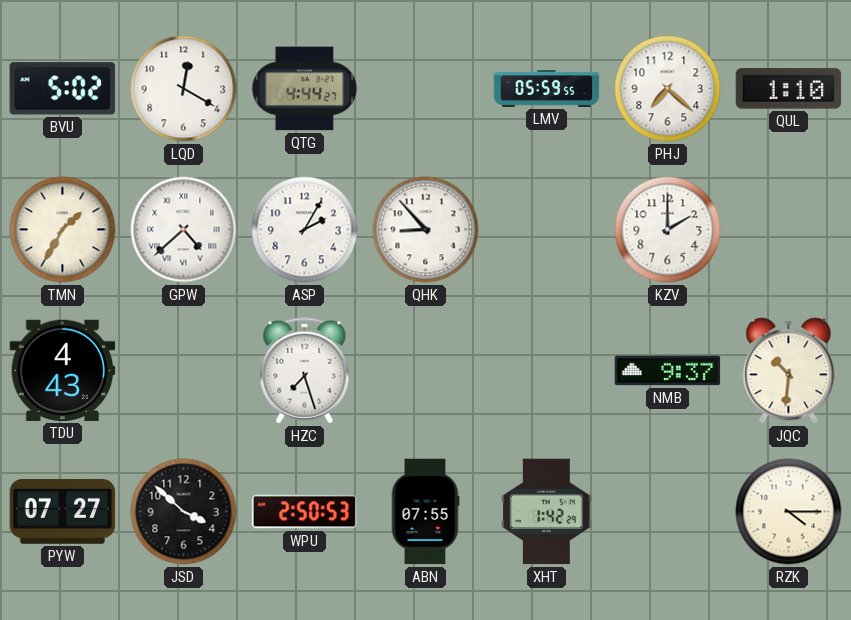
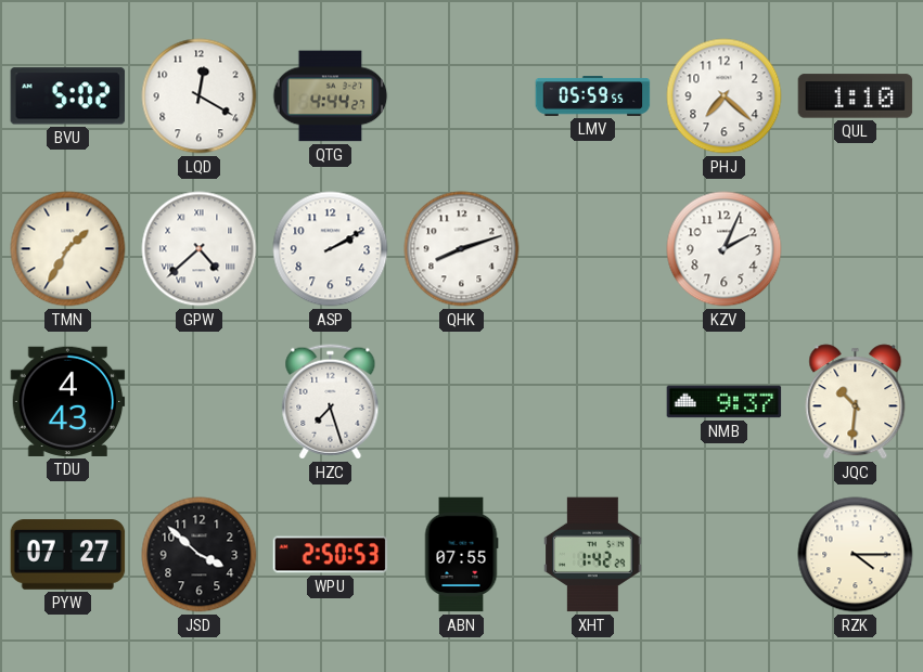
ASP: 2:05 -> 2:10
QHK: 8:53 -> 8:12
KZV: 2:00 -> 2:04
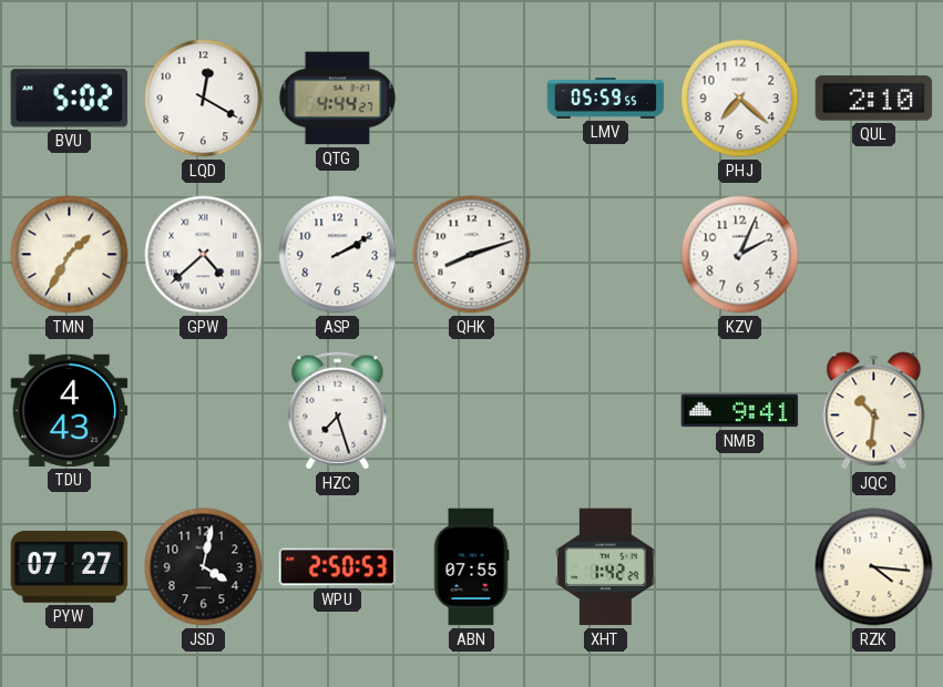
QUL: 1:10 -> 2:10
NMB: 9:37 -> 9:41
JSD: 3:52 -> 4:02
RZK: 4:15 -> 4:16
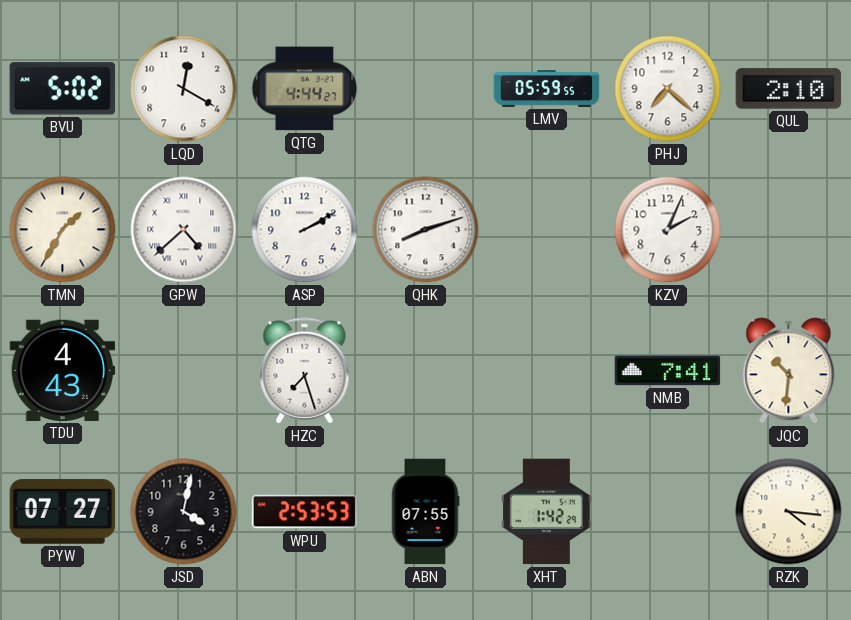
NMB: 9:41 -> 7:41
WPU: 2:50 -> 2:53
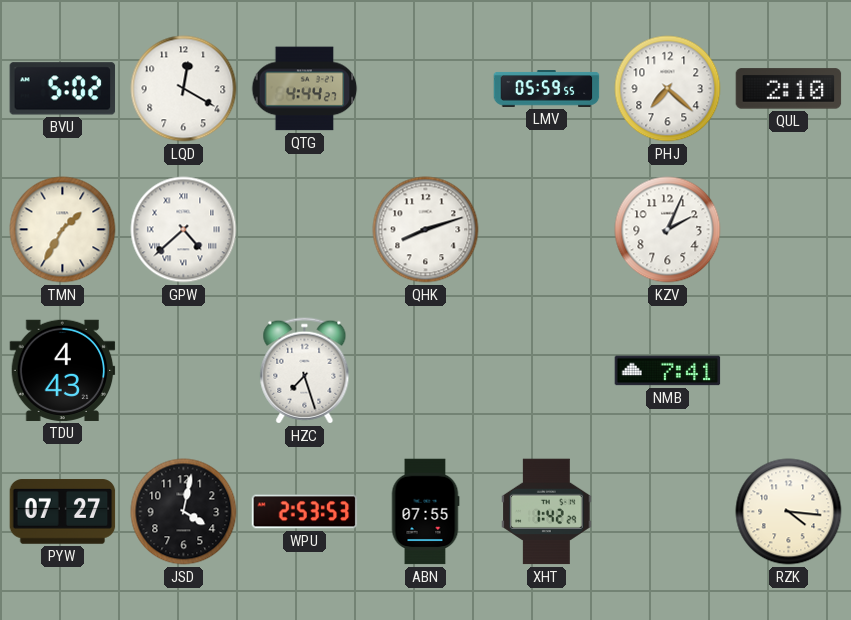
ASP: 2:10 -> none
JQC: 10:31 -> none
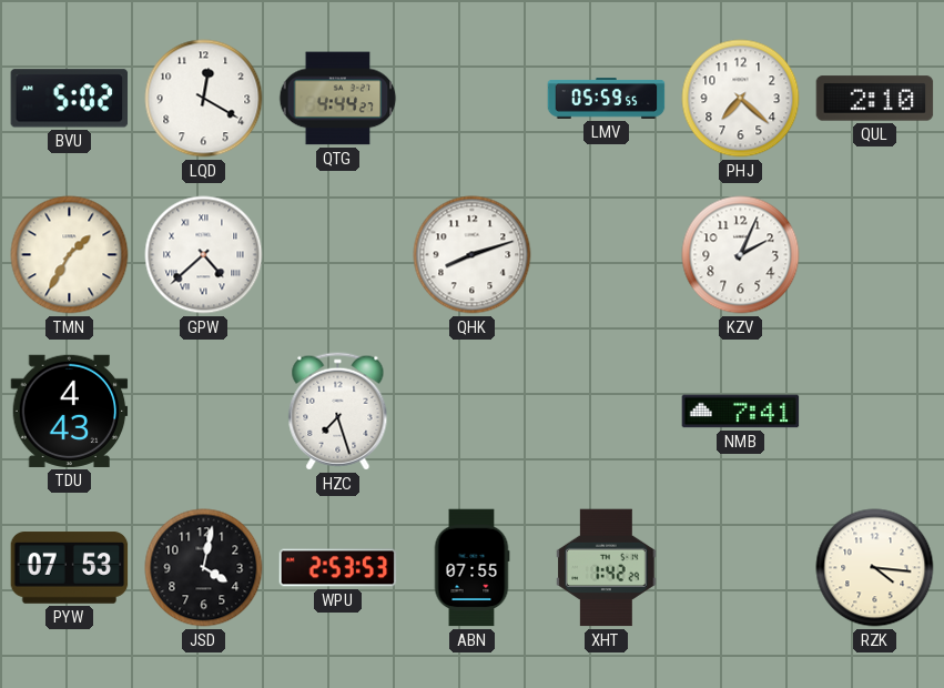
PYW: 07:27 -> 07:53
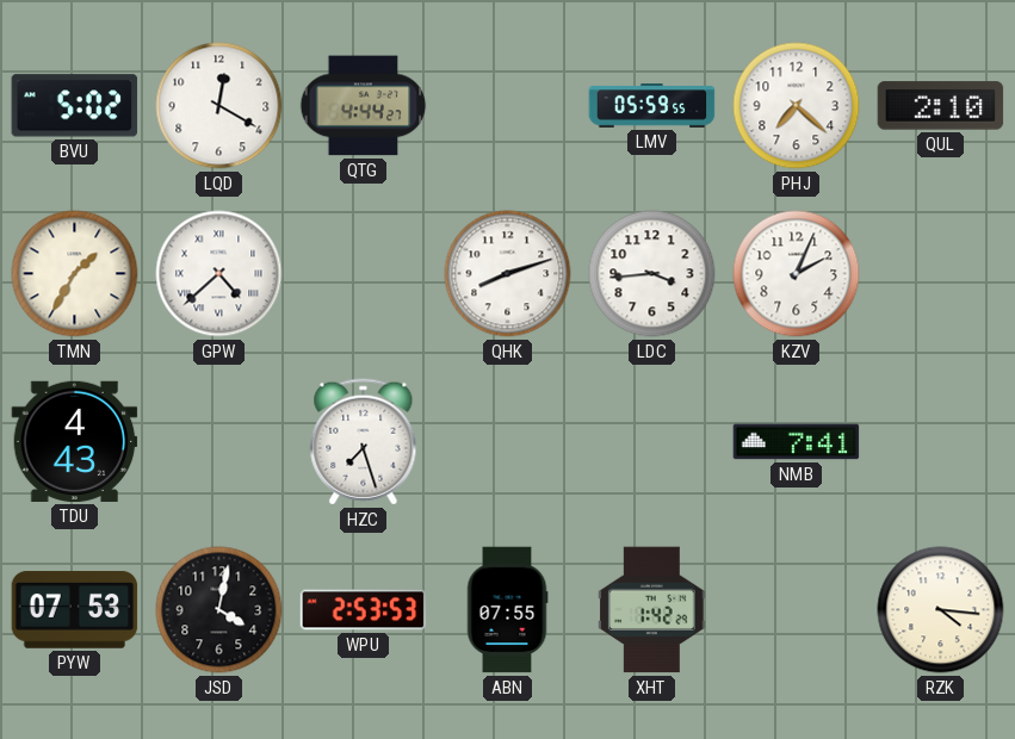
LDC: none -> 3:44
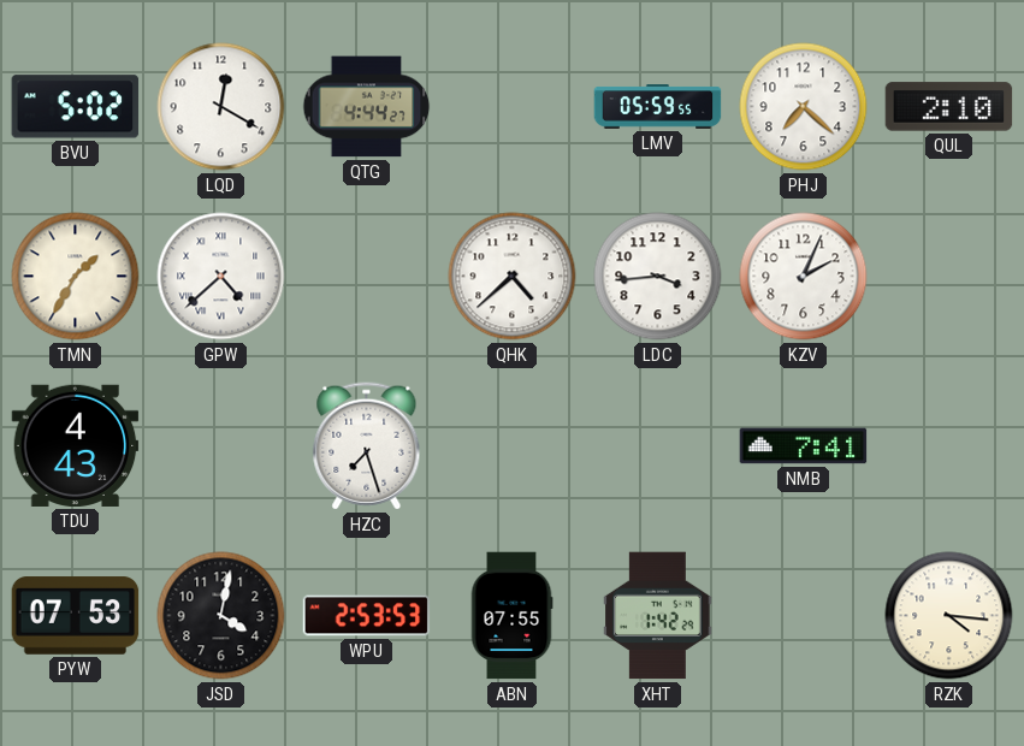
QHK: 8:12 -> 4:38
